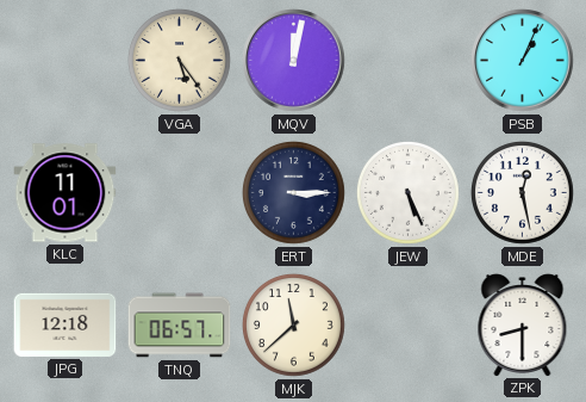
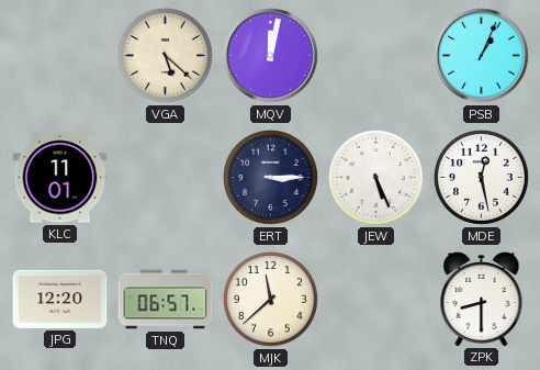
VGA: 5:24 -> 5:22
JPG: 12:18 -> 12:20
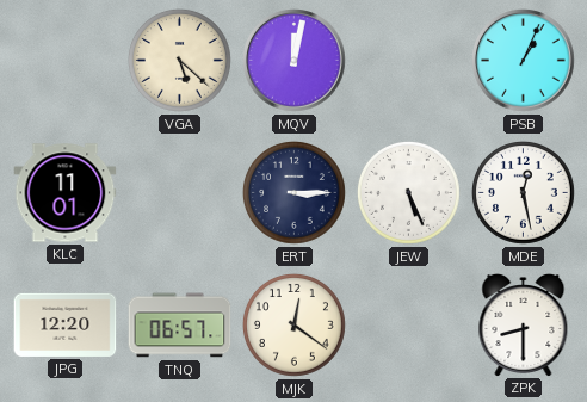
MJK: 11:38 -> 12:21
